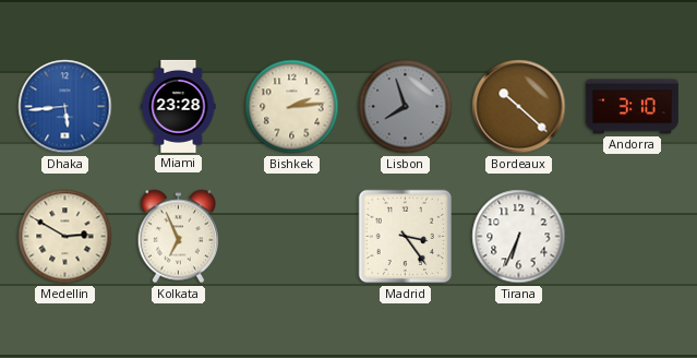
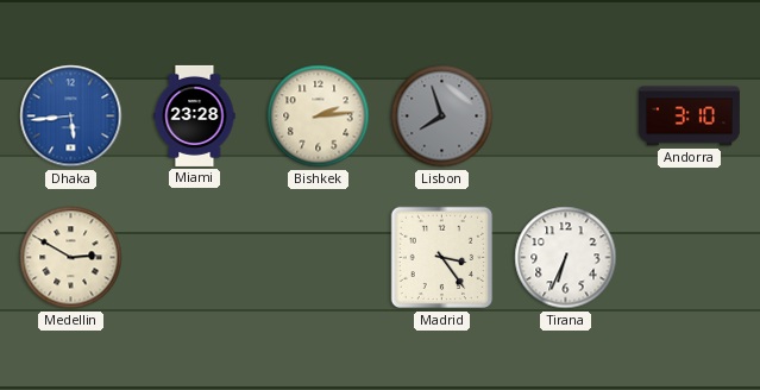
Bordeaux: 10:22 -> none
Kolkata: 6:56 -> none
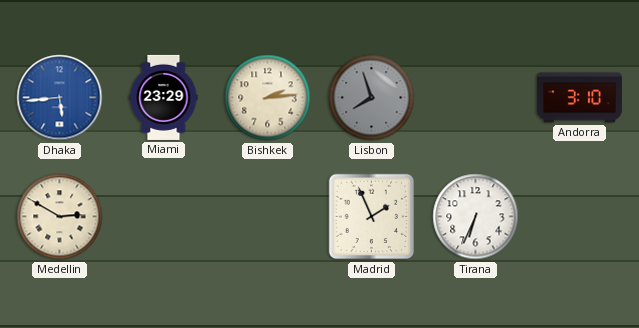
Miami: 23:28 -> 23:29
Madrid: 3:24 -> 1:56
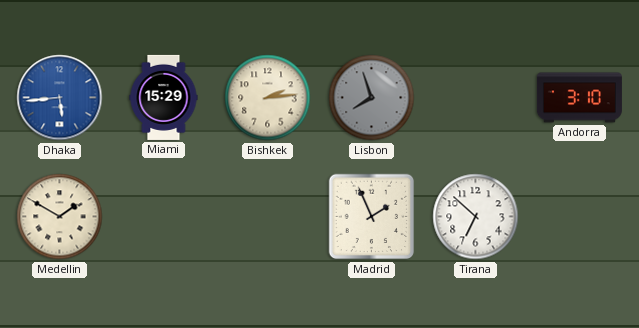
Miami: 23:29 -> 15:29
Medellin: 2:50 -> 1:50
Tirana: 6:34 -> 6:52
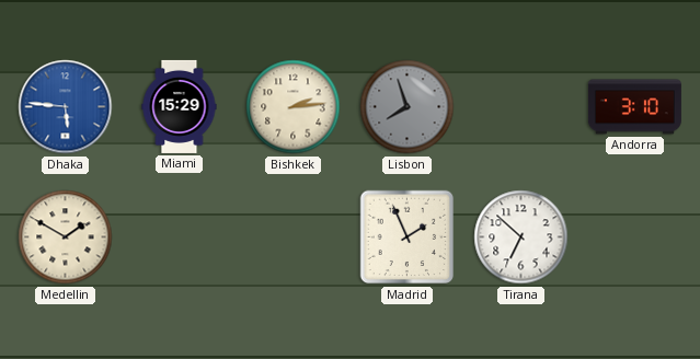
Dhaka: 5:44 -> 5:46
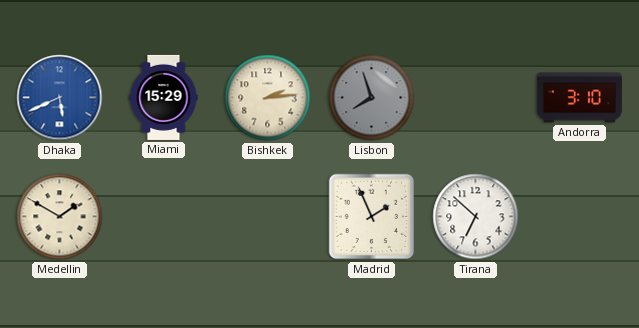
Dhaka: 5:46 -> 5:41
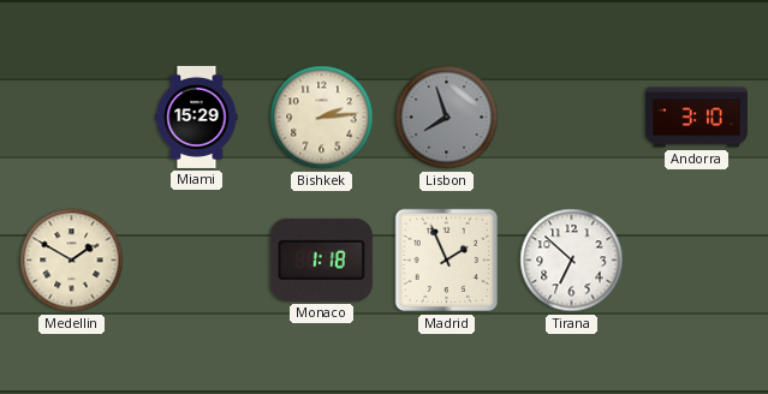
Dhaka: 5:41 -> none
Monaco: none -> 1:18
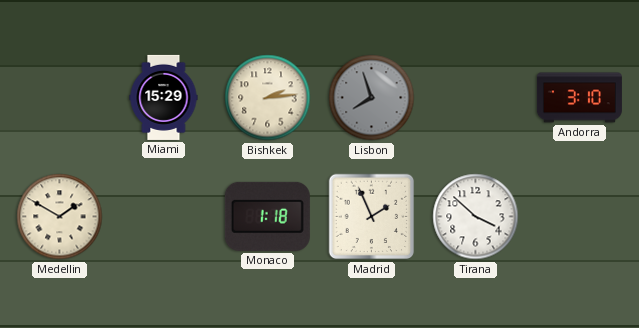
Tirana: 6:52 -> 3:52
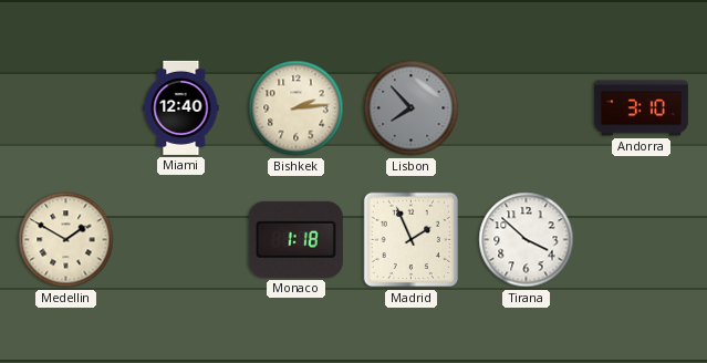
Miami: 15:29 -> 12:40
Lisbon: 7:57 -> 7:53
